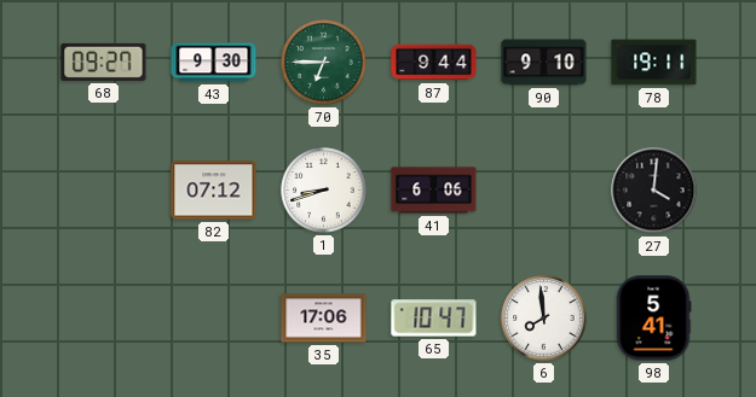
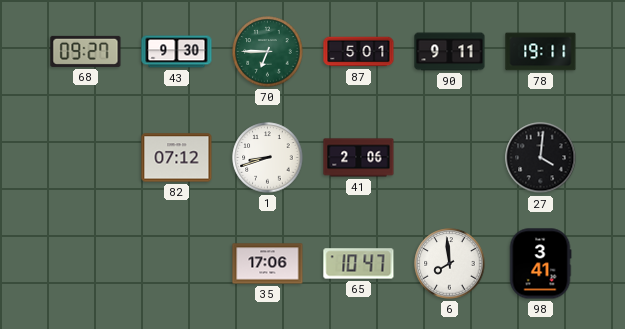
87: 9:44 -> 5:01
90: 9:10 -> 9:11
41: 6:06 -> 2:06
98: 5:41 -> 3:41
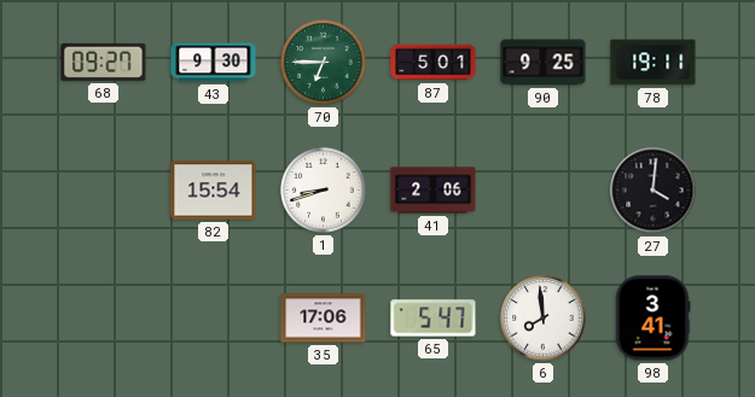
90: 9:11 -> 9:25
82: 07:12 -> 15:54
65: 10:47 -> 5:47
